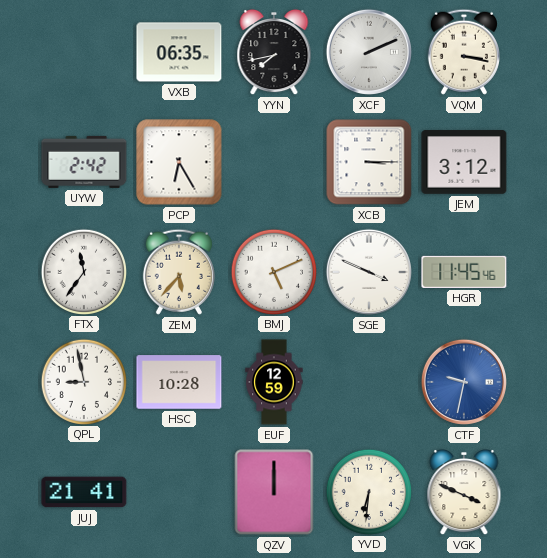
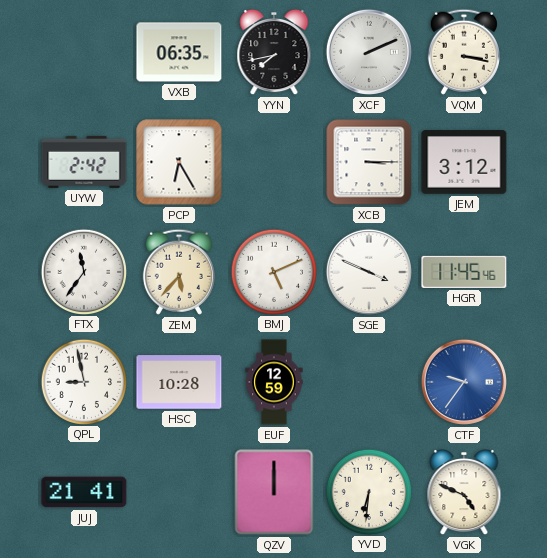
CTF: 9:32 -> 9:36
VGK: 3:49 -> 4:49
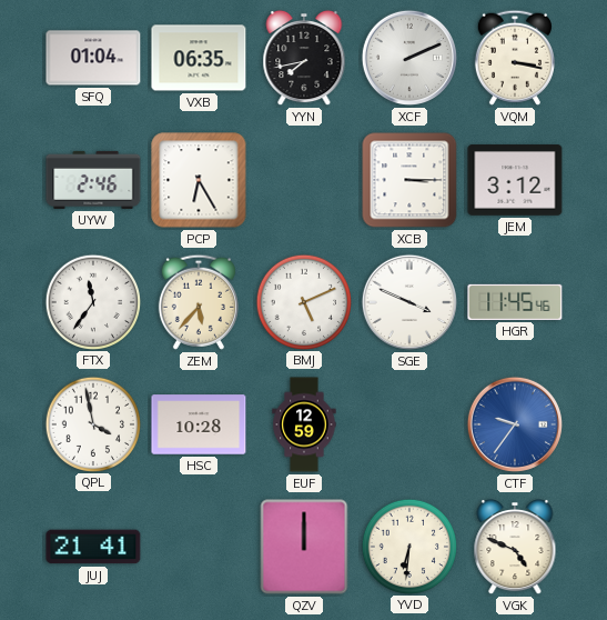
SFQ: none -> 01:04
UYW: 2:42 -> 2:46
QPL: 8:58 -> 3:58
